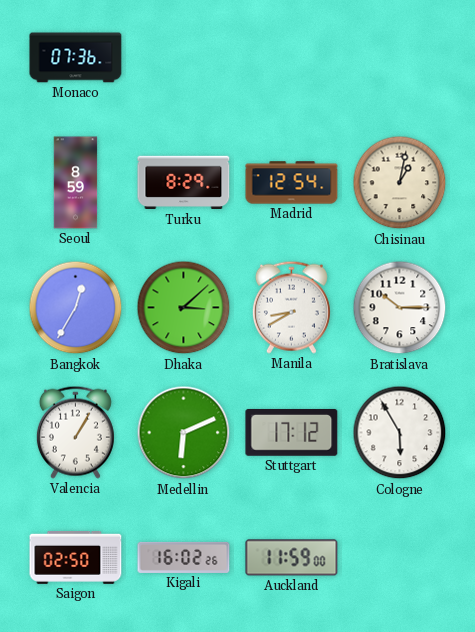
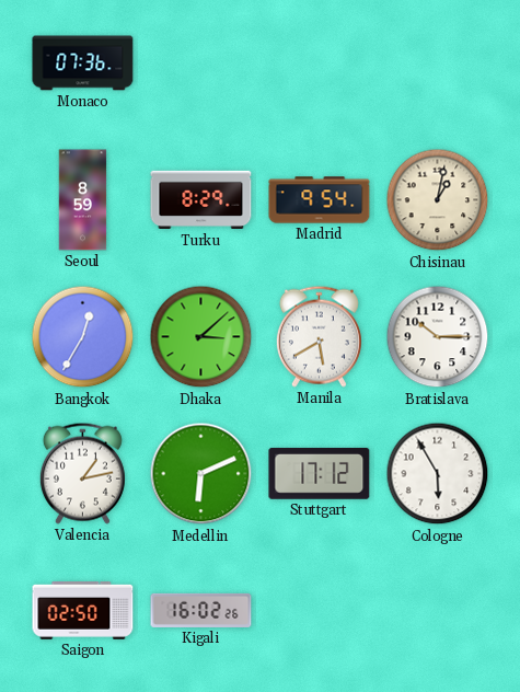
Madrid: 12:54 -> 9:54
Manila: 8:40 -> 5:40
Valencia: 1:05 -> 1:13
Auckland: 11:59 -> none
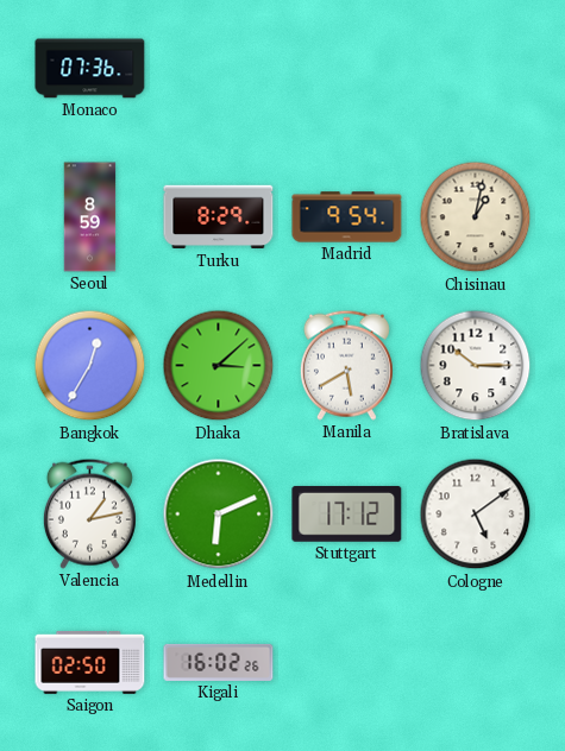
Cologne: 5:55 -> 5:09
